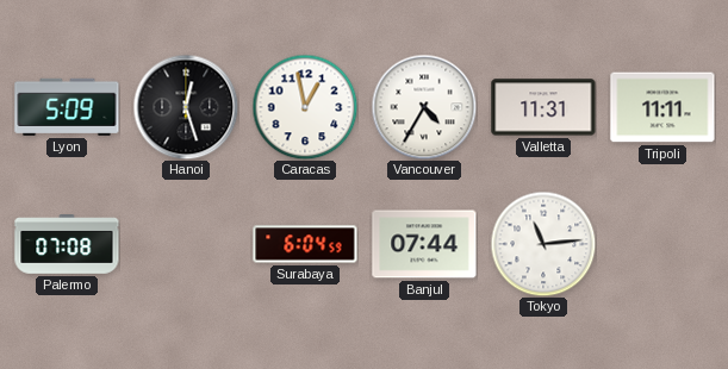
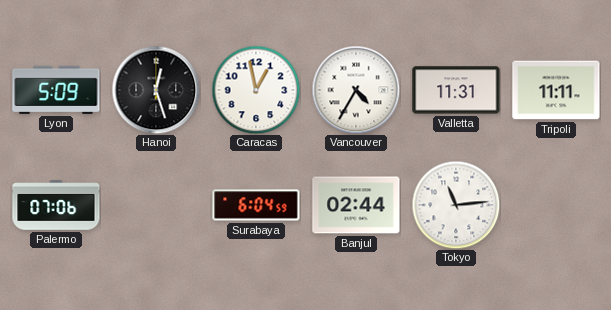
Palermo: 07:08 -> 07:06
Banjul: 07:44 -> 02:44
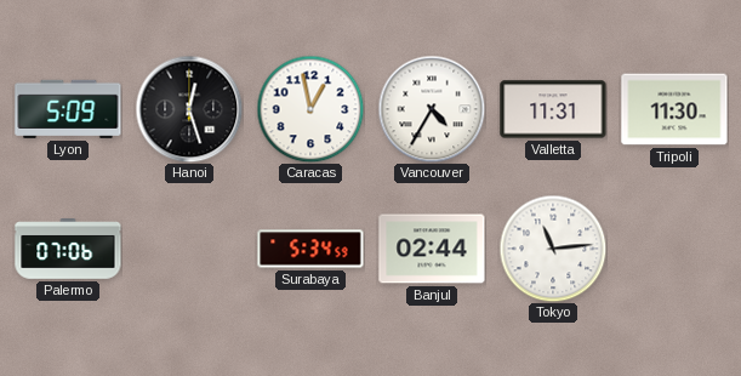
Tripoli: 11:11 -> 11:30
Surabaya: 6:04 -> 5:34
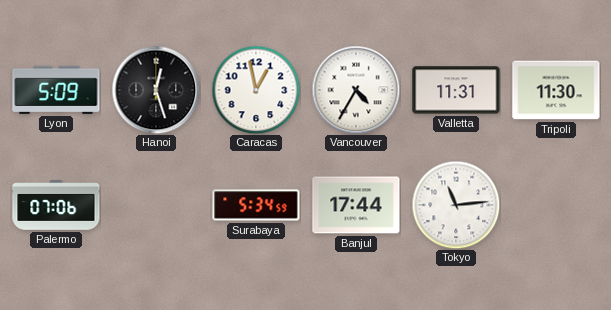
Banjul: 02:44 -> 17:44
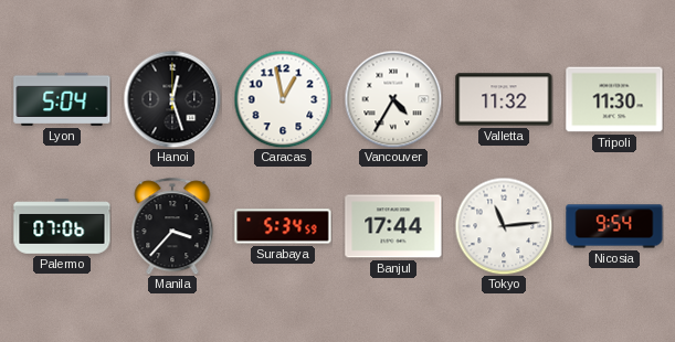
Lyon: 5:09 -> 5:04
Valletta: 11:31 -> 11:32
Manila: none -> 3:37
Nicosia: none -> 9:54
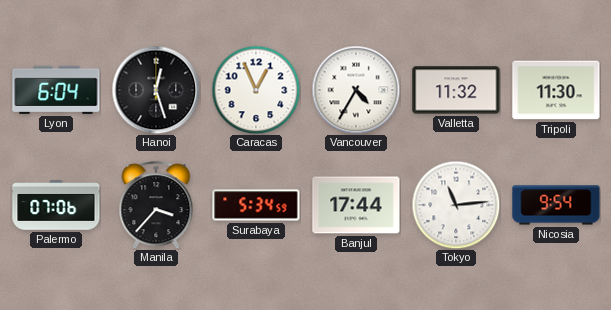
Lyon: 5:04 -> 6:04
Caracas: 12:58 -> 12:56
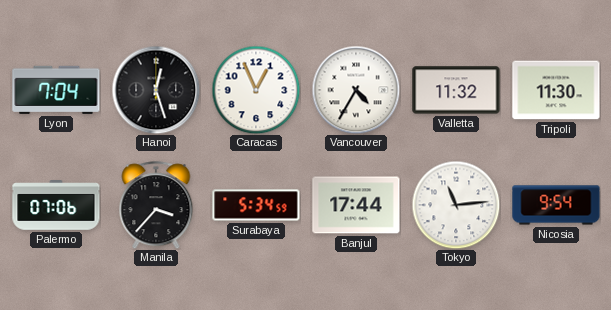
Lyon: 6:04 -> 7:04
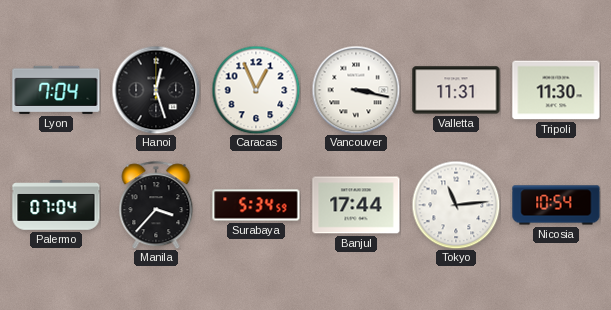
Vancouver: 4:35 -> 3:17
Valletta: 11:32 -> 11:31
Palermo: 07:06 -> 07:04
Nicosia: 9:54 -> 10:54
